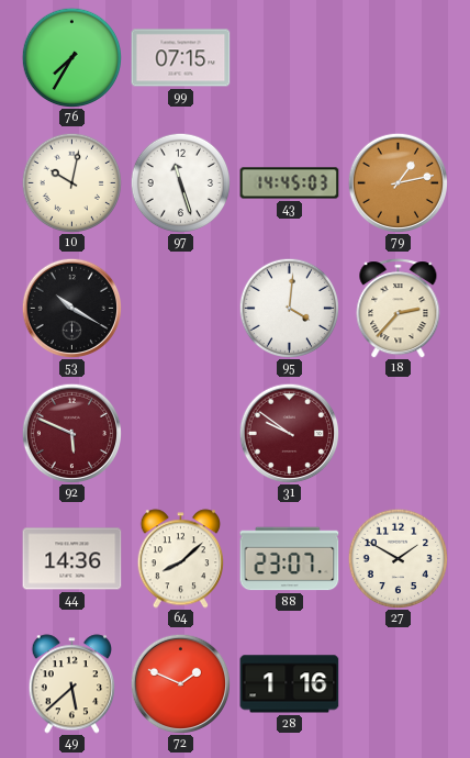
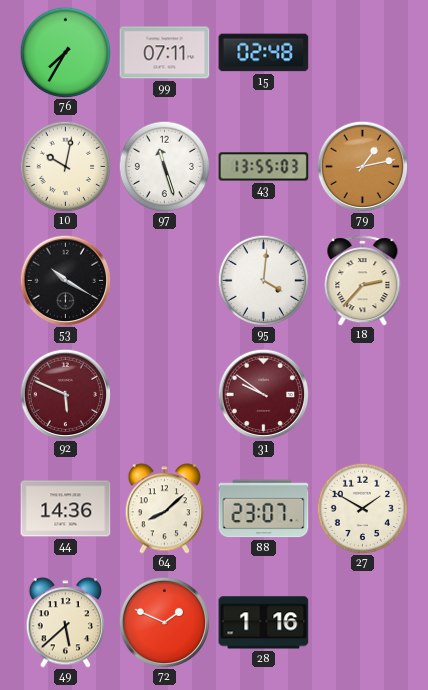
99: 07:15 -> 07:11
15: none -> 02:48
43: 14:45 -> 13:55
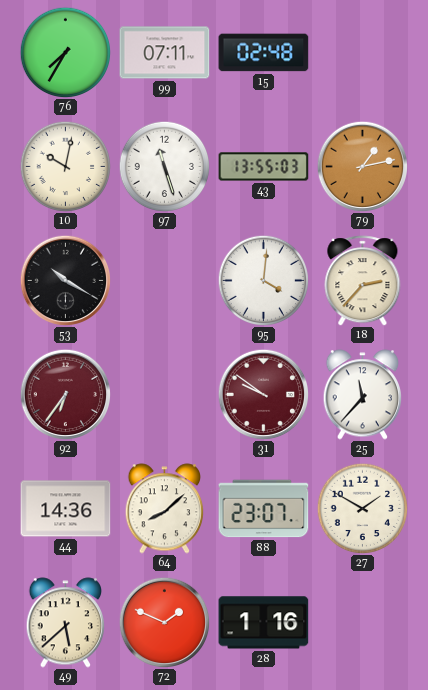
92: 5:49 -> 6:36
25: none -> 11:37
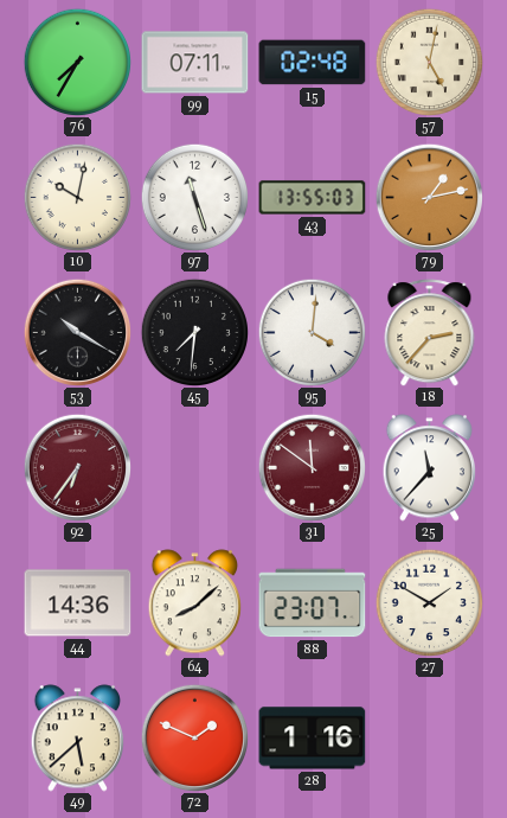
57: none -> 5:02
45: none -> 7:31
31: 9:51 -> 11:51
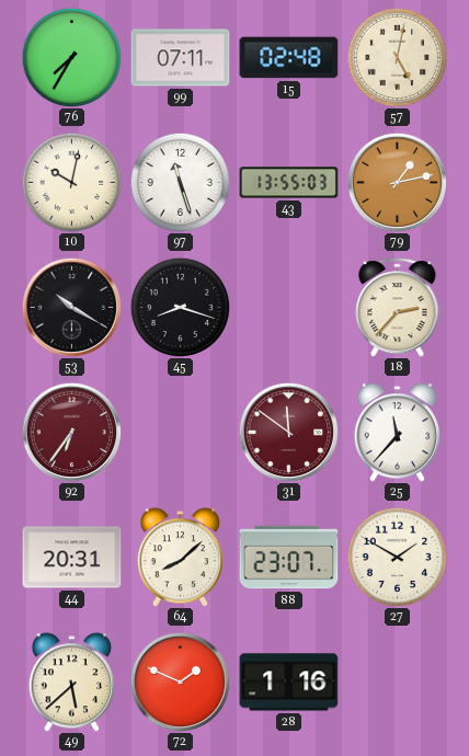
45: 7:31 -> 8:18
95: 4:01 -> none
44: 14:36 -> 20:31
